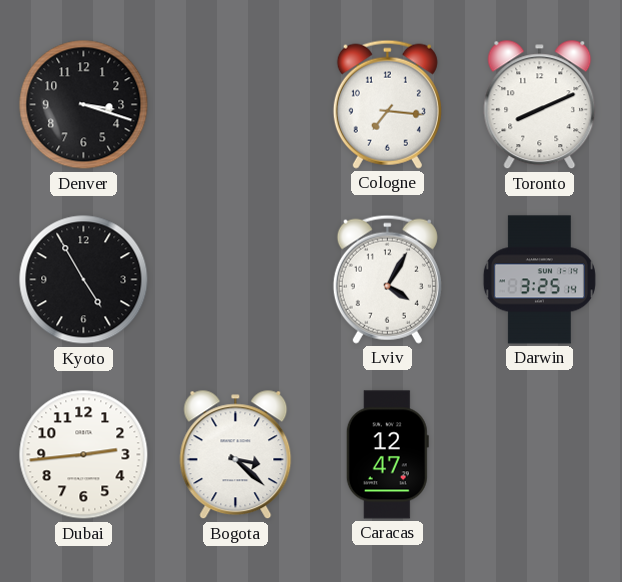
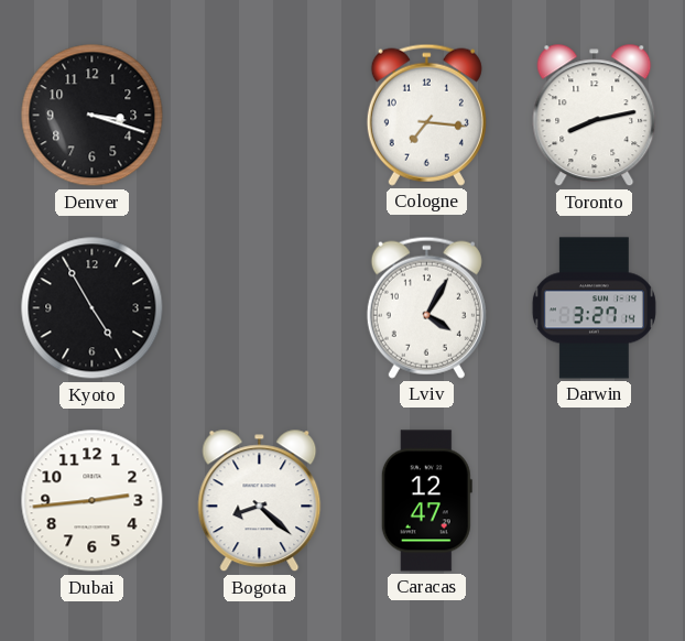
Toronto: 8:11 -> 8:13
Darwin: 3:25 -> 3:27
Bogota: 3:22 -> 8:22
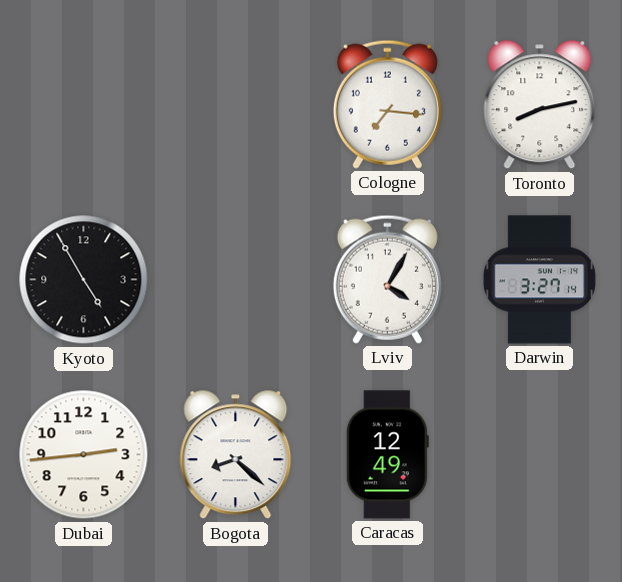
Denver: 3:18 -> none
Caracas: 12:47 -> 12:49
